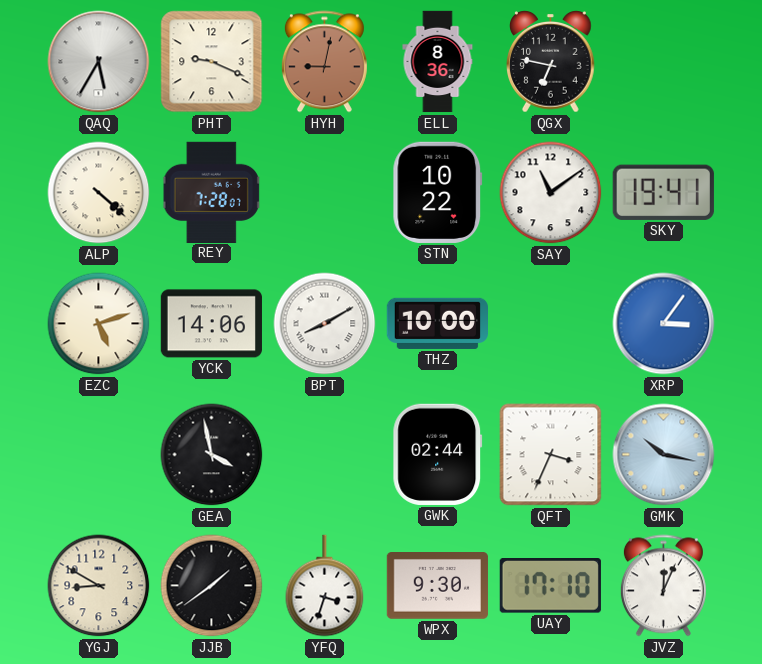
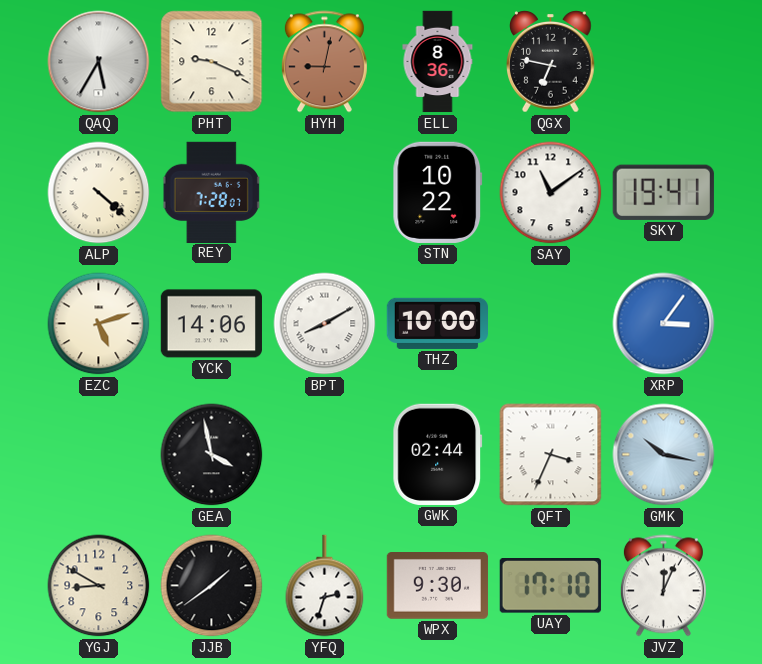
YFQ: 3:33 -> 2:33
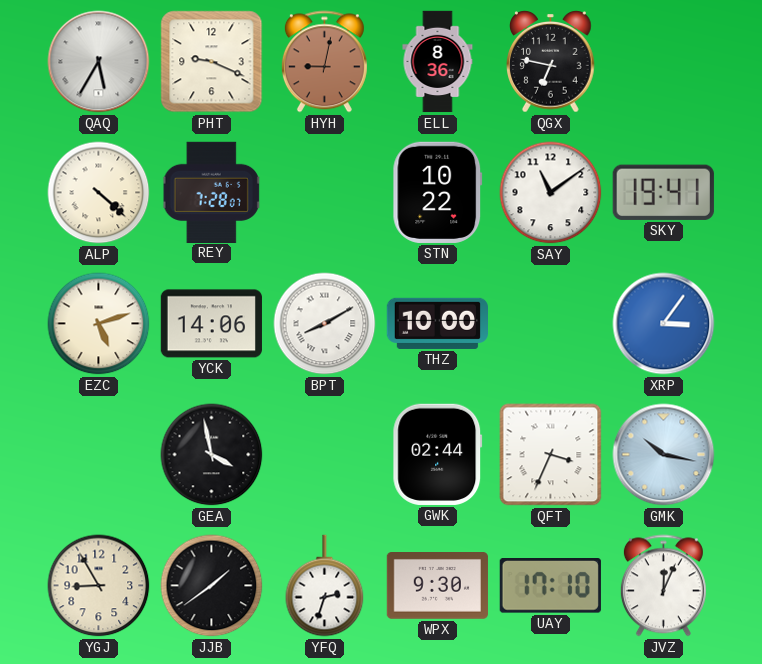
YGJ: 8:50 -> 8:55
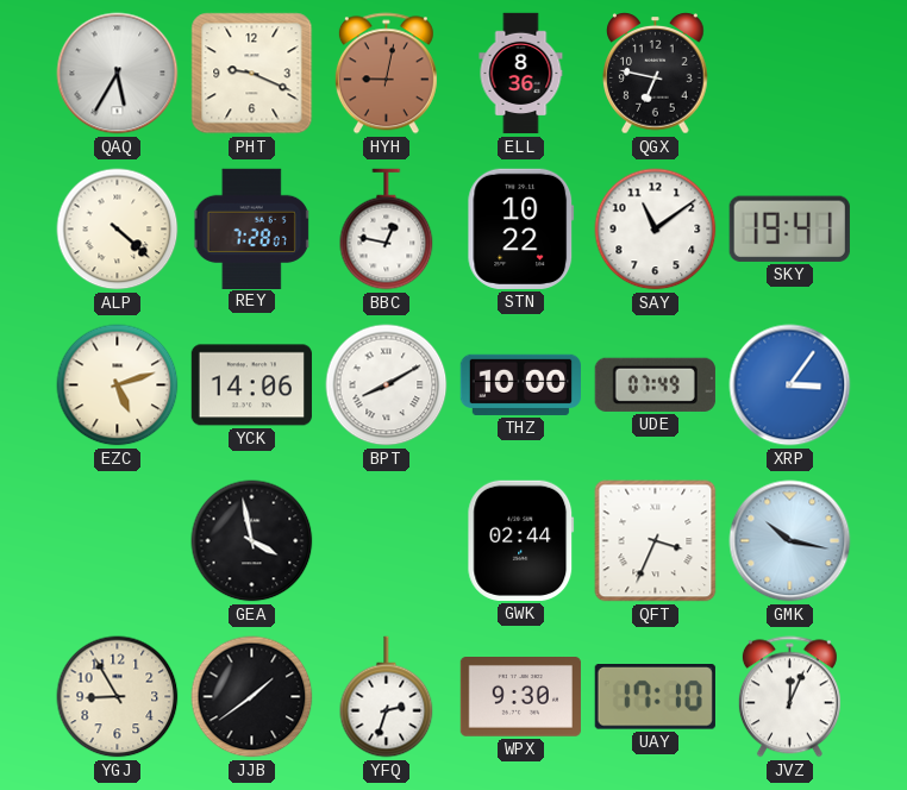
BBC: none -> 12:47
UDE: none -> 07:49
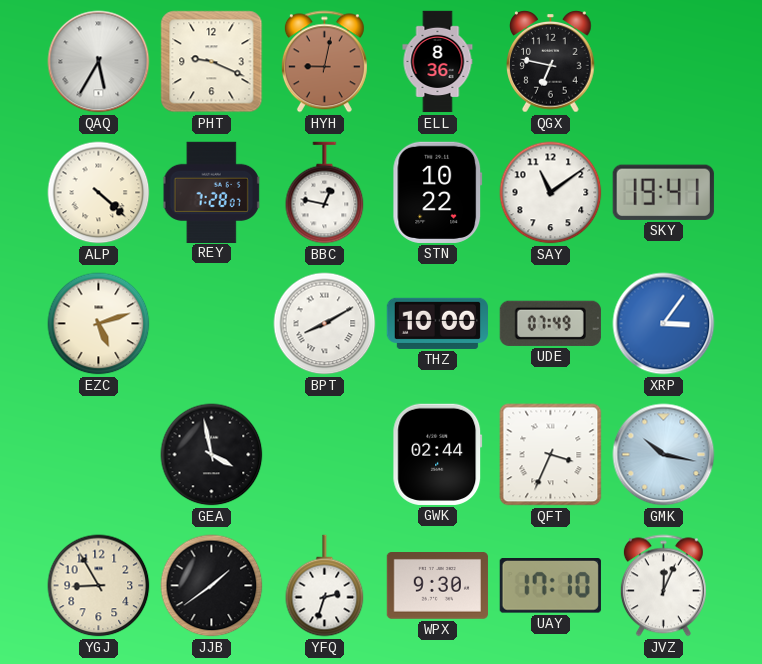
YCK: 14:06 -> none
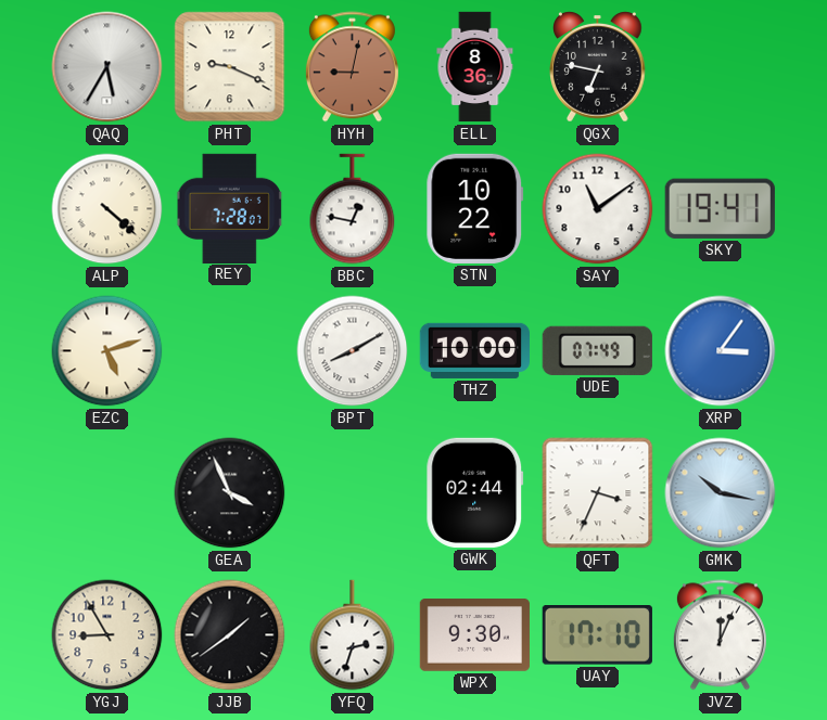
GEA: 3:58 -> 3:56
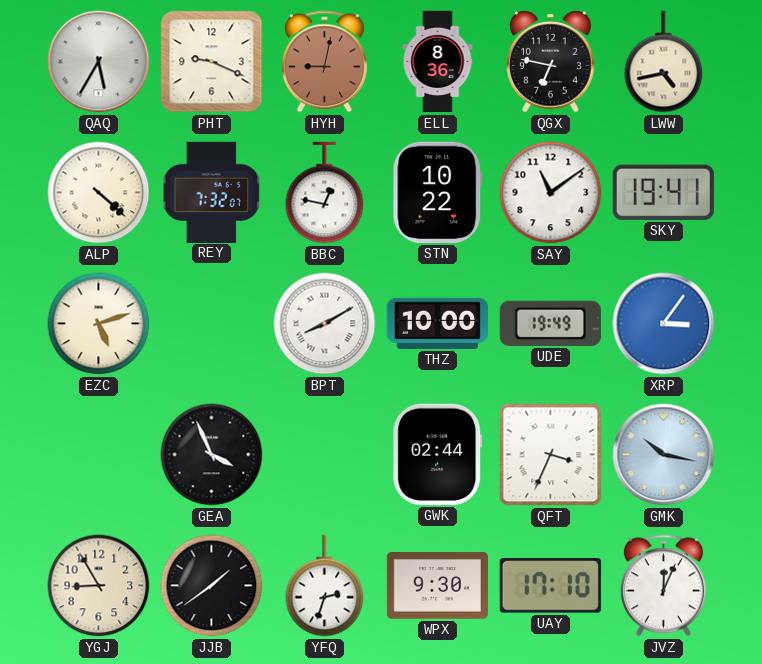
LWW: none -> 4:43
REY: 7:28 -> 7:32
UDE: 07:49 -> 19:49
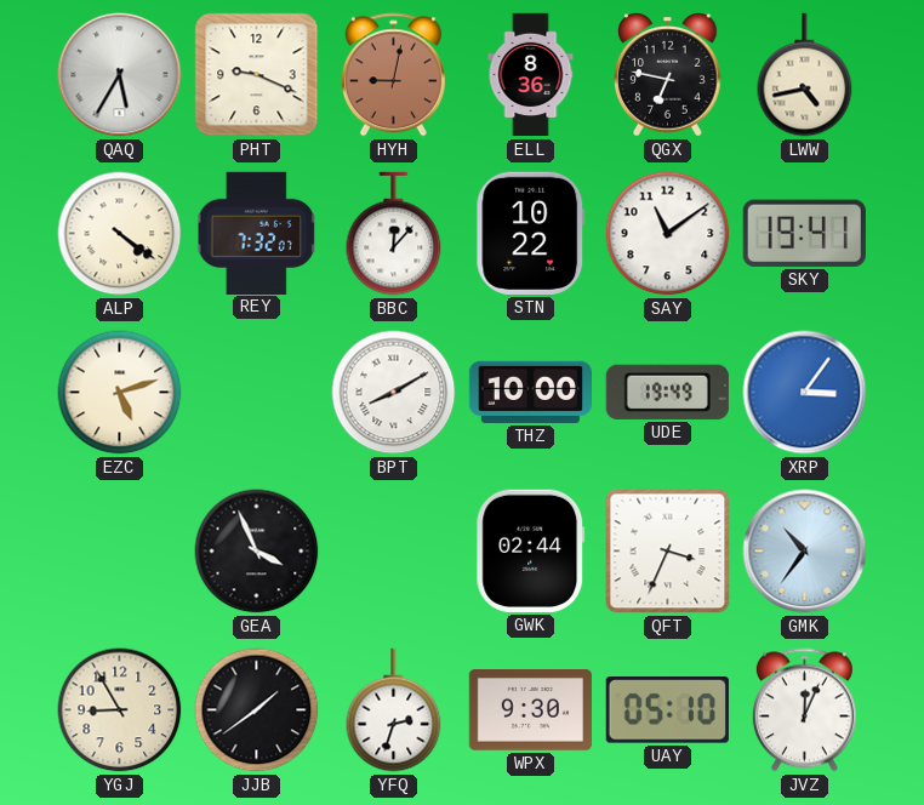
ALP: 4:22 -> 4:21
BBC: 12:47 -> 12:07
GMK: 10:17 -> 10:36
UAY: 17:10 -> 05:10
